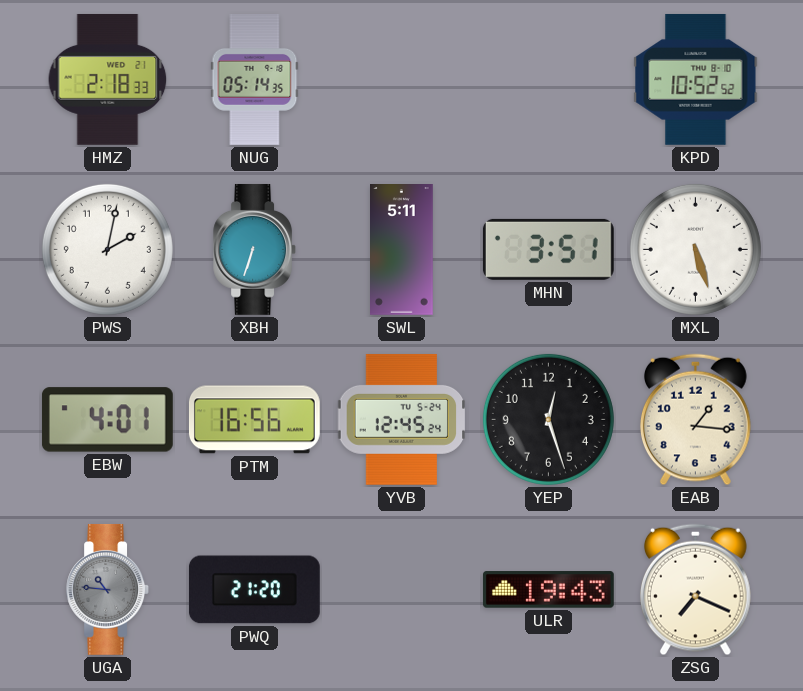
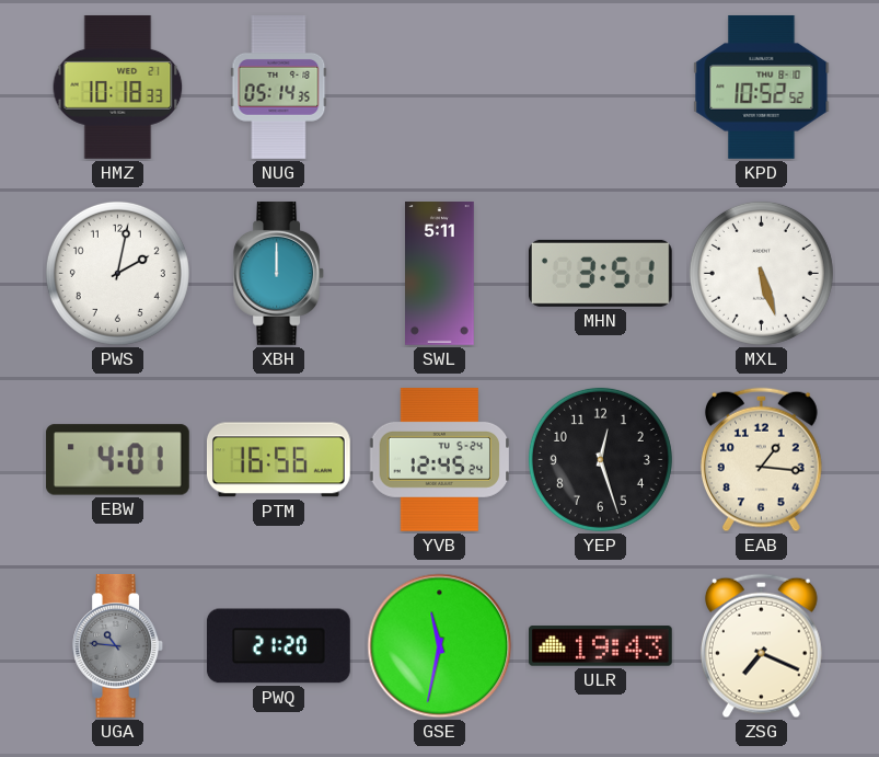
HMZ: 2:18 -> 10:18
XBH: 6:33 -> 12:00
GSE: none -> 11:32
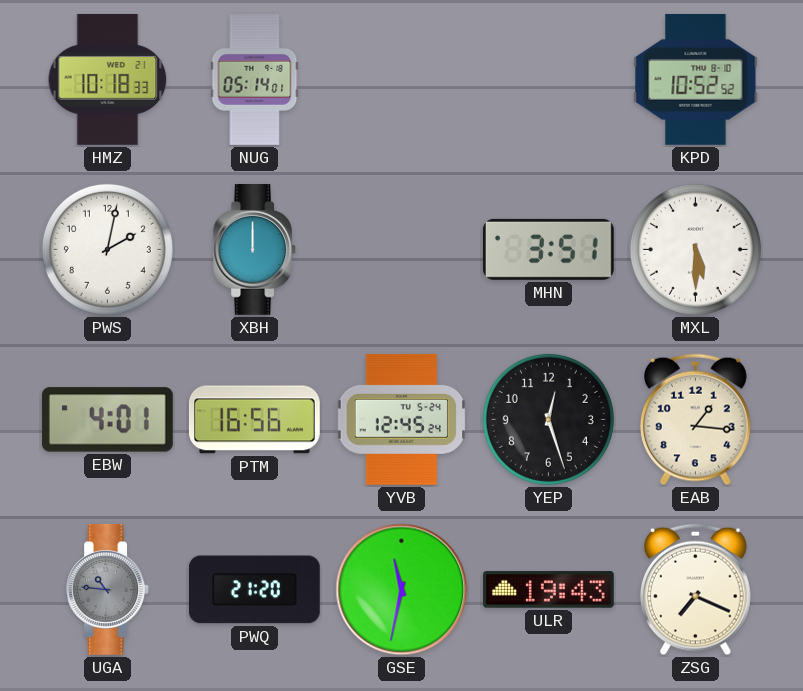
NUG: 05:14:35 -> 05:14:01
SWL: 5:11 -> none
MXL: 5:27 -> 5:30
